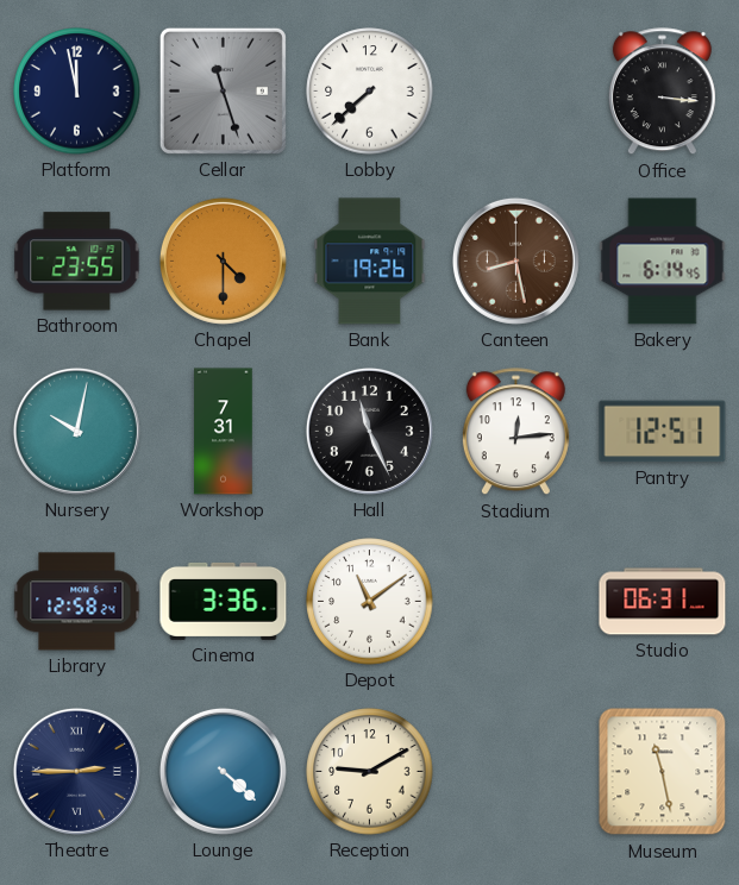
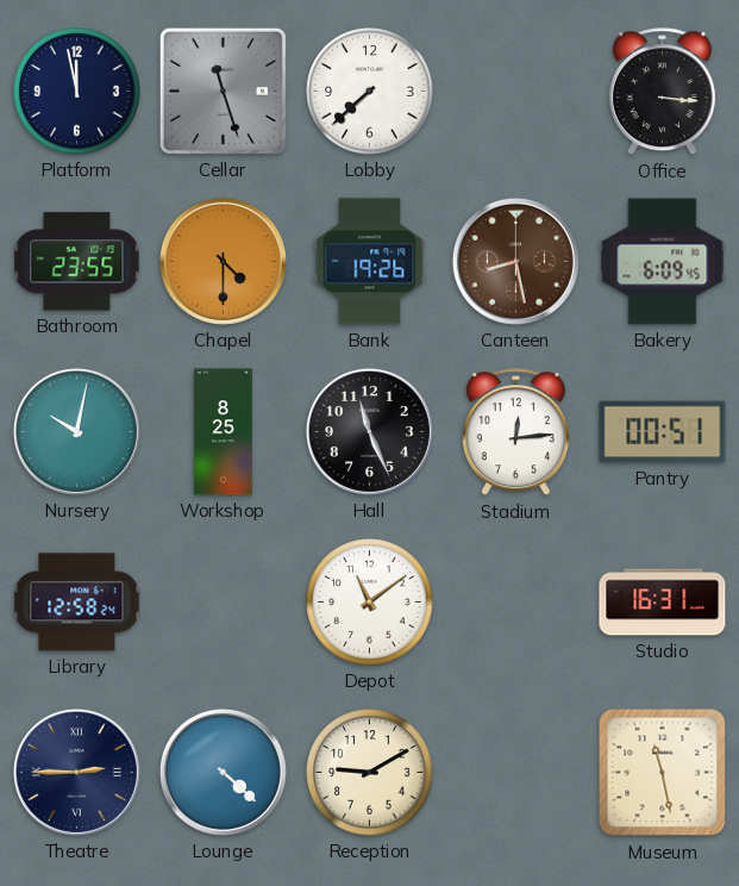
Bakery: 6:14 -> 6:09
Workshop: 7:31 -> 8:25
Pantry: 12:51 -> 00:51
Cinema: 3:36 -> none
Studio: 06:31 -> 16:31
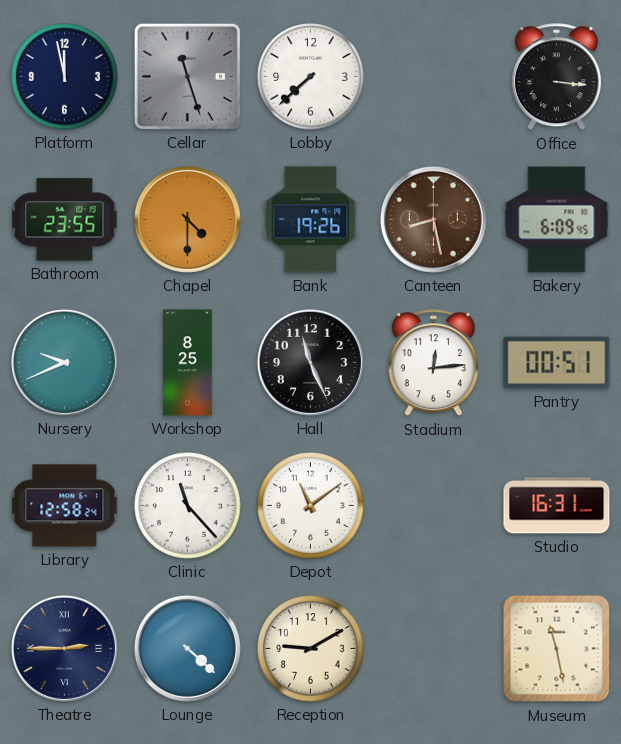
Nursery: 10:02 -> 9:41
Clinic: none -> 11:23
